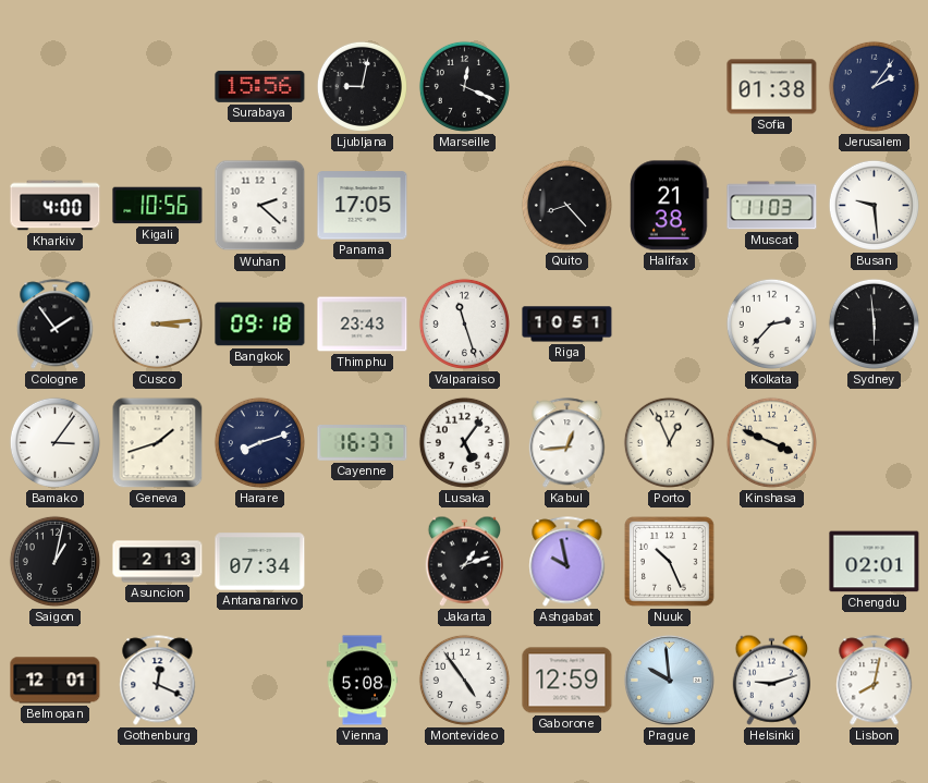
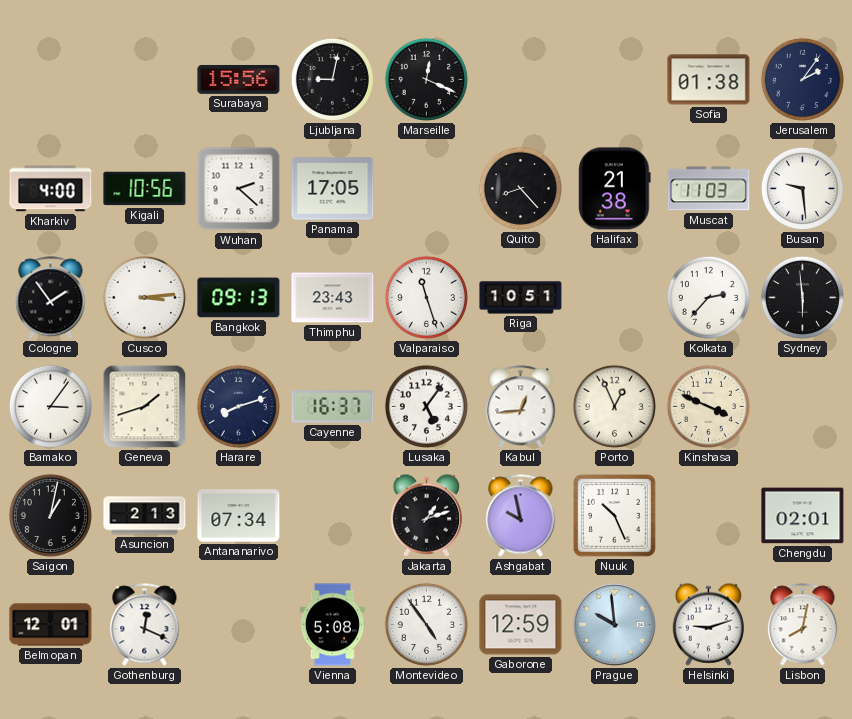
Bangkok: 09:18 -> 09:13
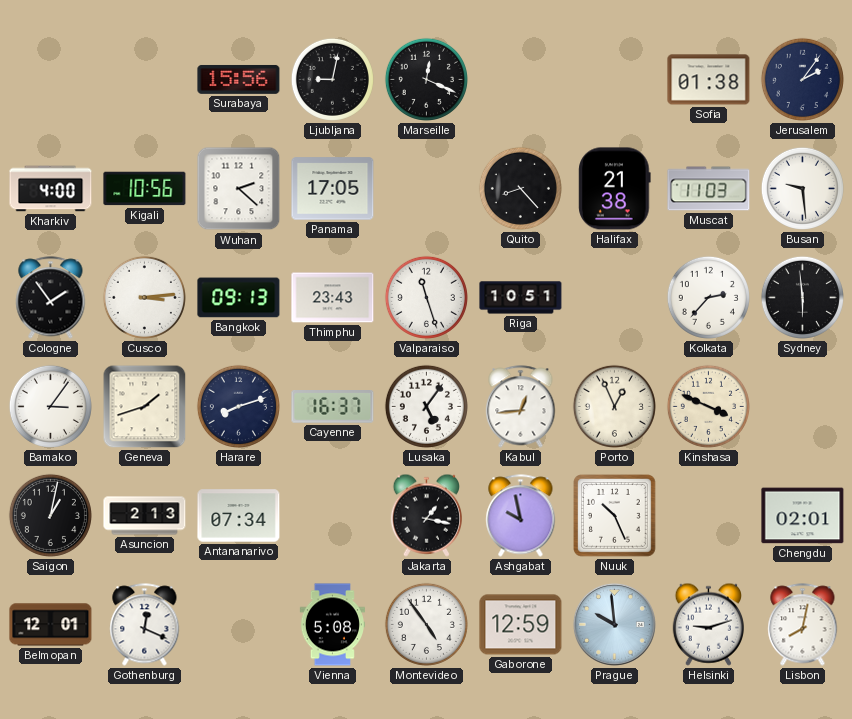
Jakarta: 1:12 -> 1:17
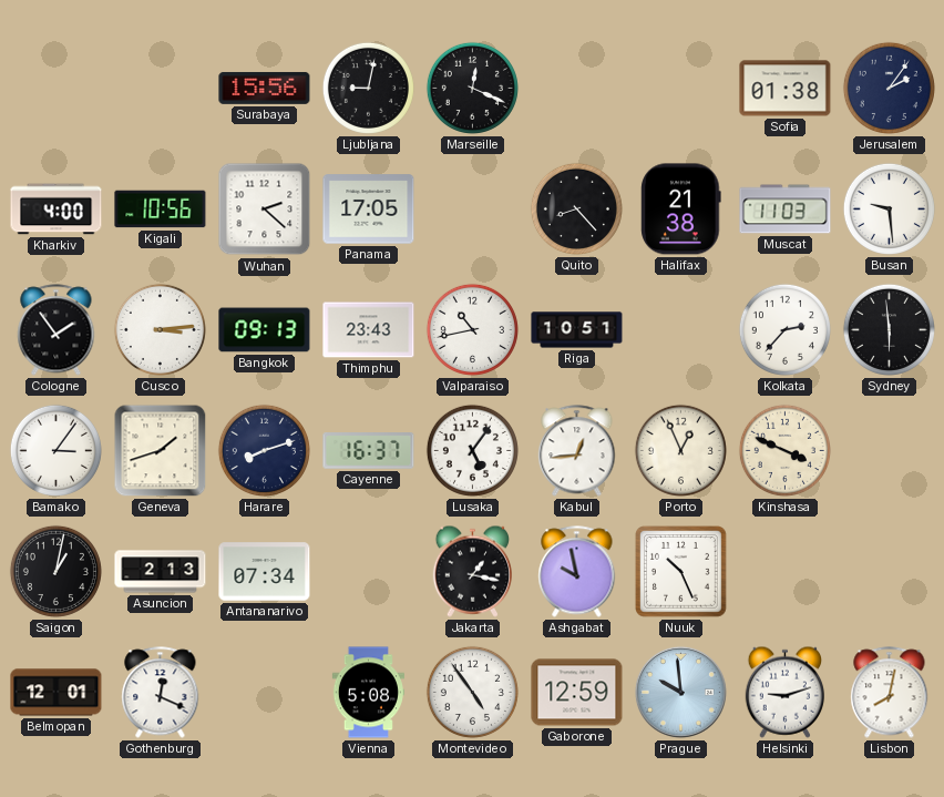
Valparaiso: 11:27 -> 10:43
Chengdu: 02:01 -> none
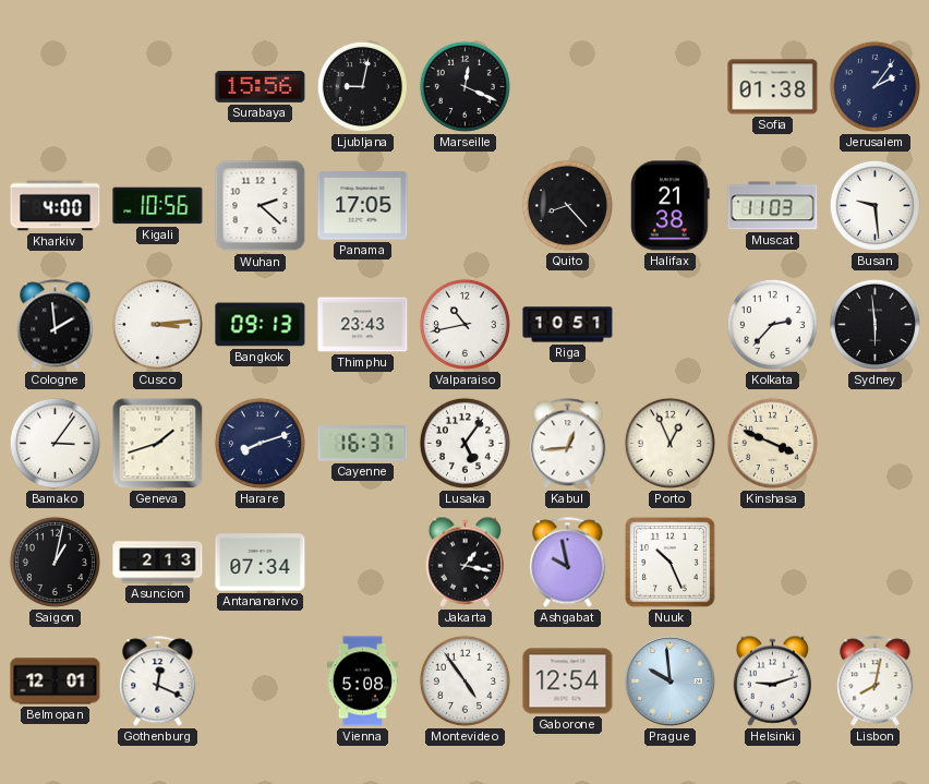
Cologne: 1:54 -> 1:59
Gaborone: 12:59 -> 12:54
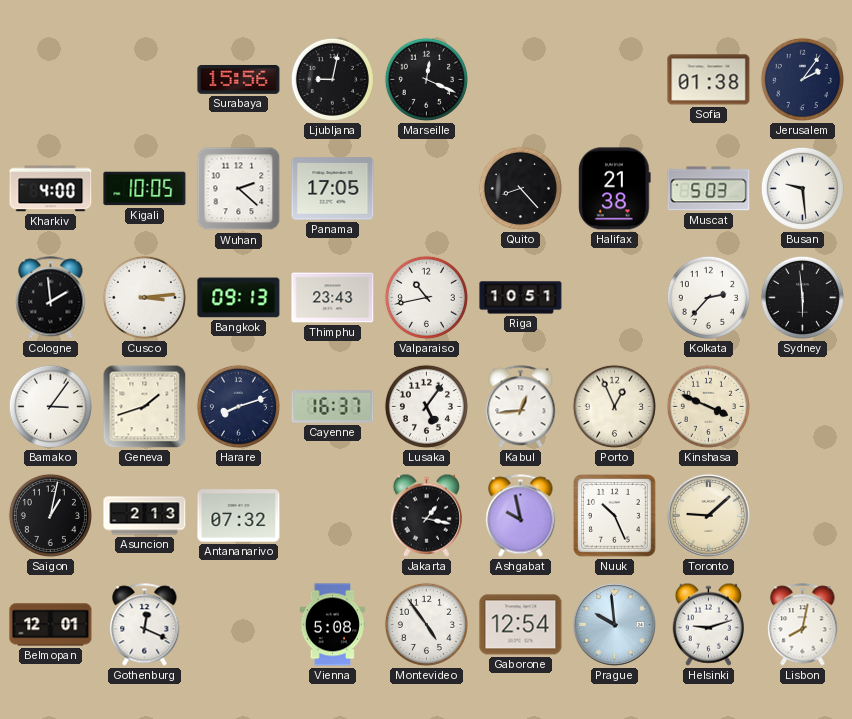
Kigali: 10:56 -> 10:05
Muscat: 11:03 -> 5:03
Antananarivo: 07:34 -> 07:32
Toronto: none -> 9:08
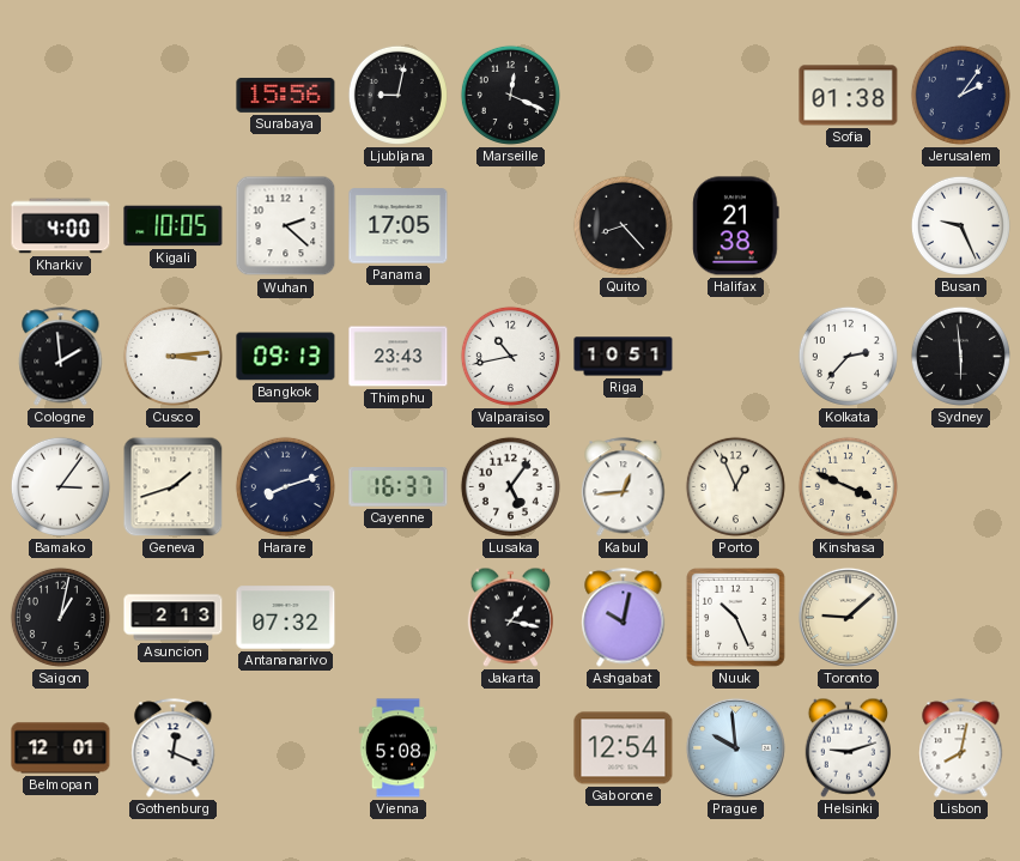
Muscat: 5:03 -> none
Busan: 9:29 -> 9:26
Ashgabat: 9:58 -> 10:02
Montevideo: 4:54 -> none
